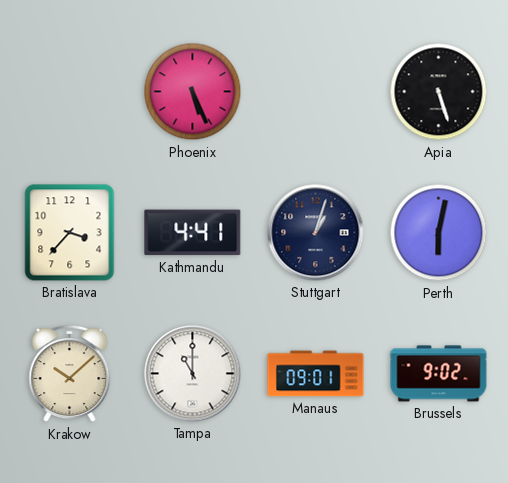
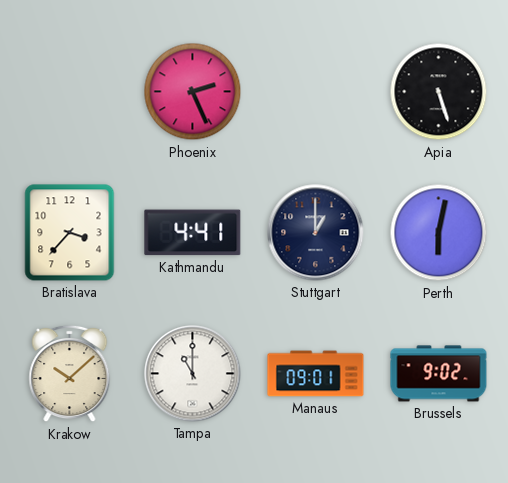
Phoenix: 5:26 -> 2:26
Stuttgart: 1:03 -> 1:00
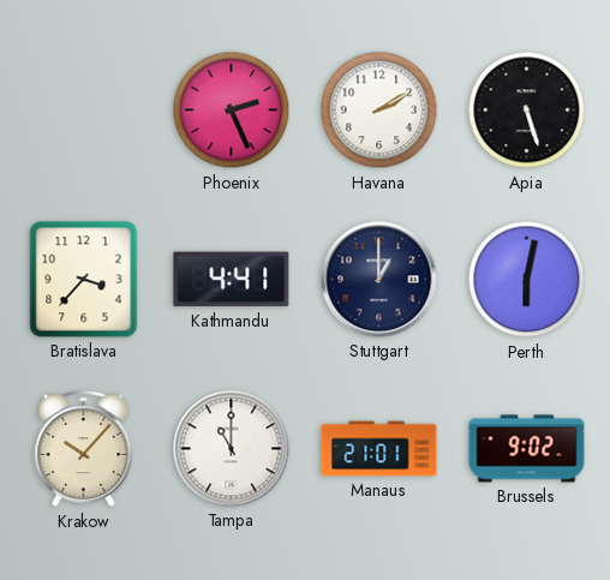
Havana: none -> 2:10
Krakow: 10:08 -> 10:07
Manaus: 09:01 -> 21:01
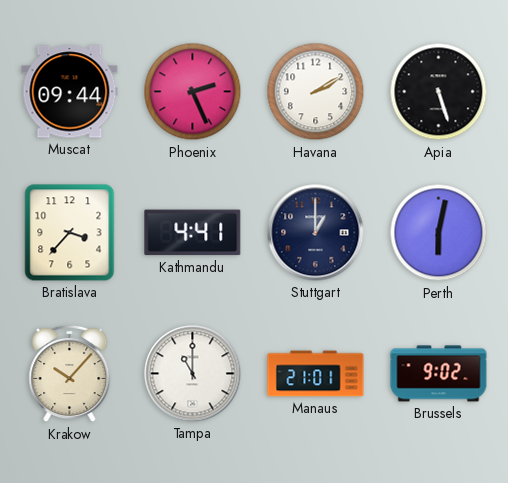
Muscat: none -> 09:44
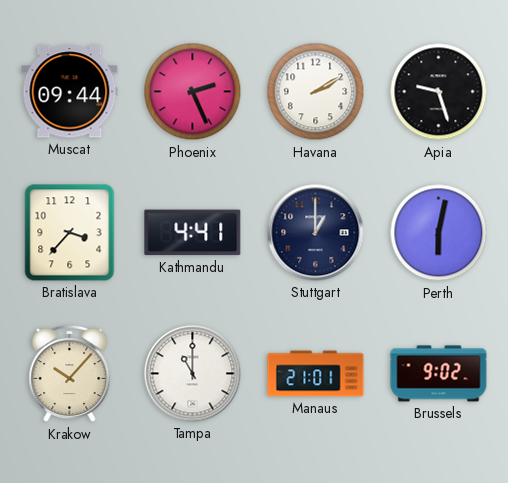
Apia: 5:27 -> 9:27
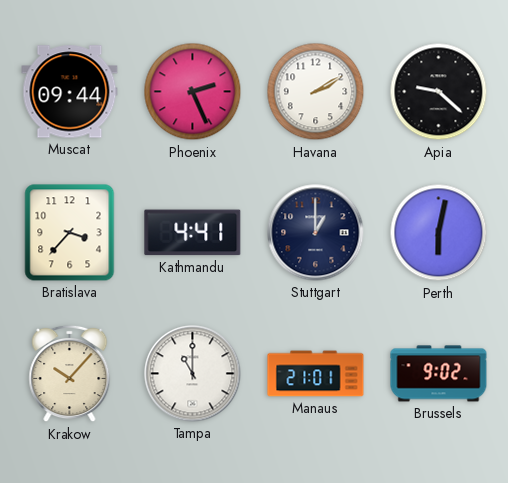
Apia: 9:27 -> 9:22
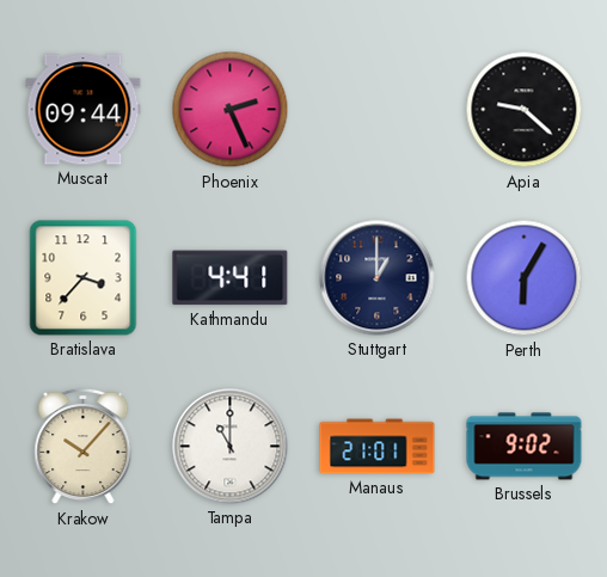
Havana: 2:10 -> none
Perth: 6:02 -> 6:05
